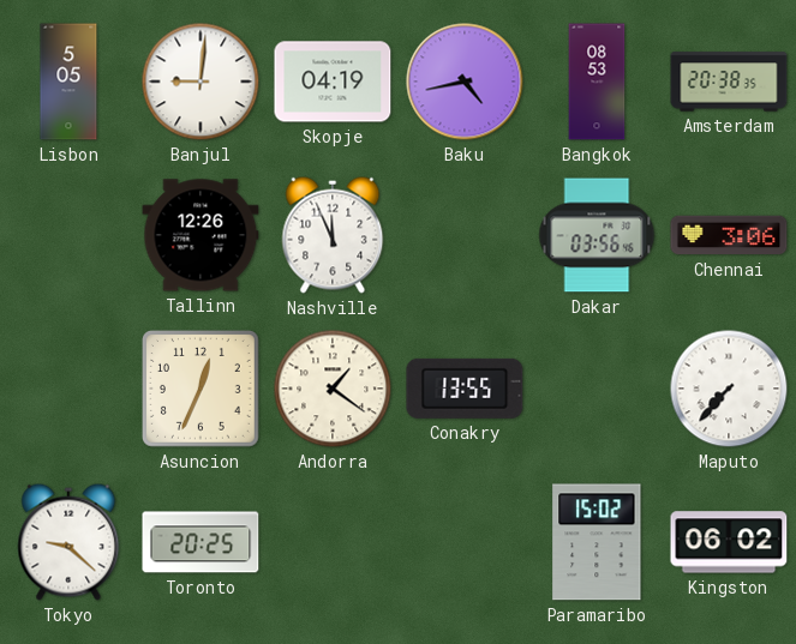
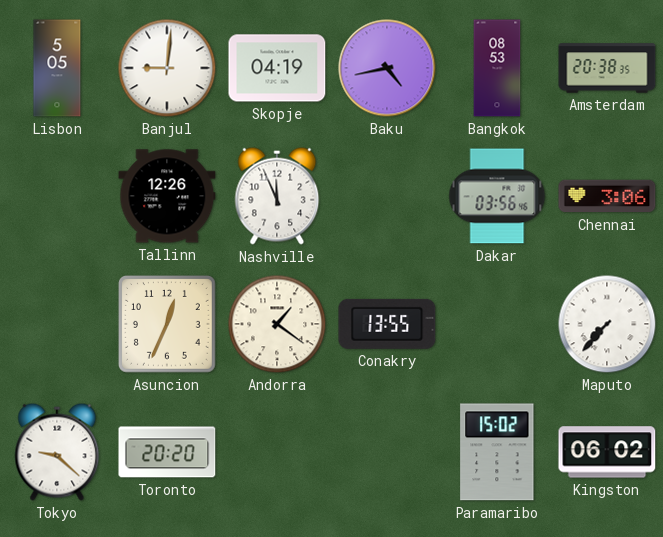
Toronto: 20:25 -> 20:20
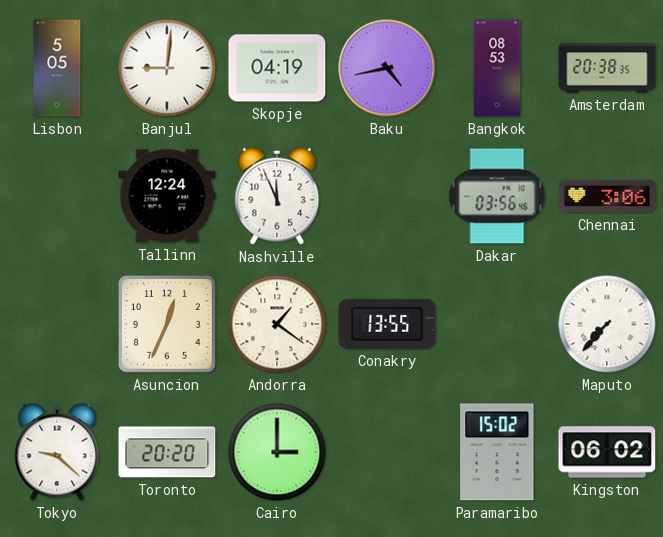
Tallinn: 12:26 -> 12:24
Cairo: none -> 3:00
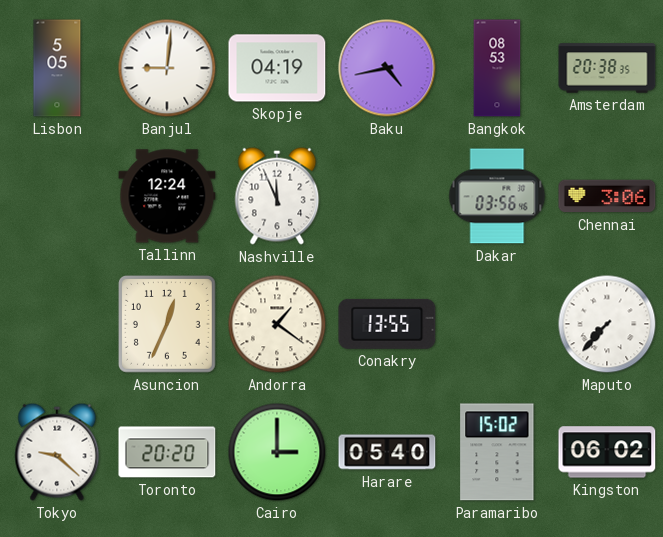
Harare: none -> 05:40
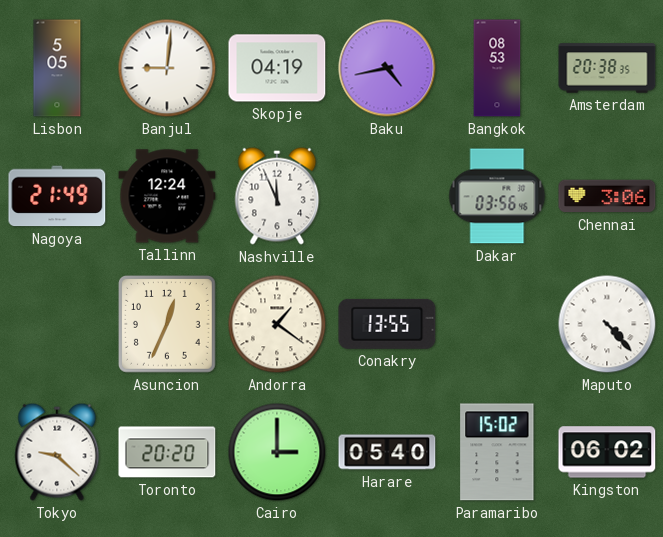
Nagoya: none -> 21:49
Maputo: 7:37 -> 4:23
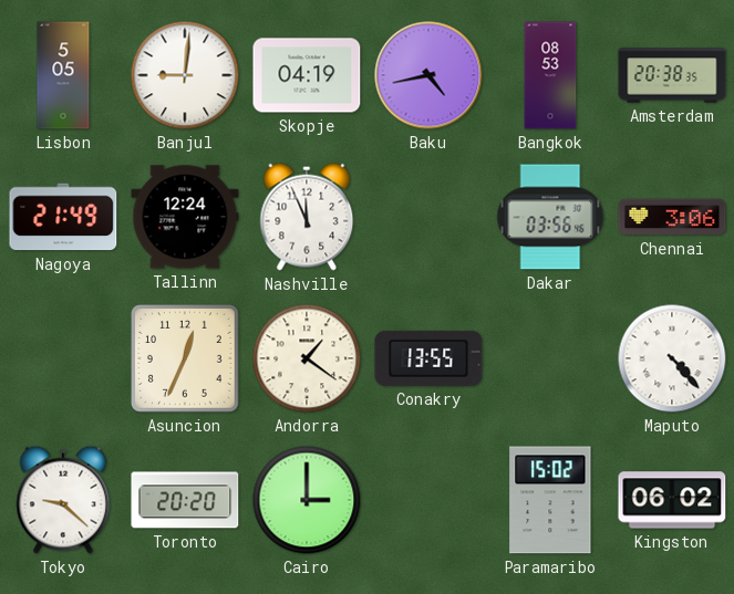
Harare: 05:40 -> none
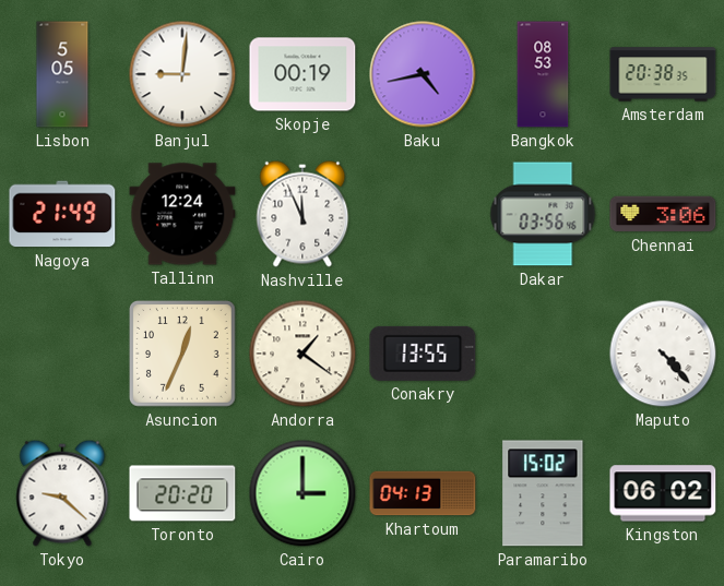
Skopje: 04:19 -> 00:19
Khartoum: none -> 04:13
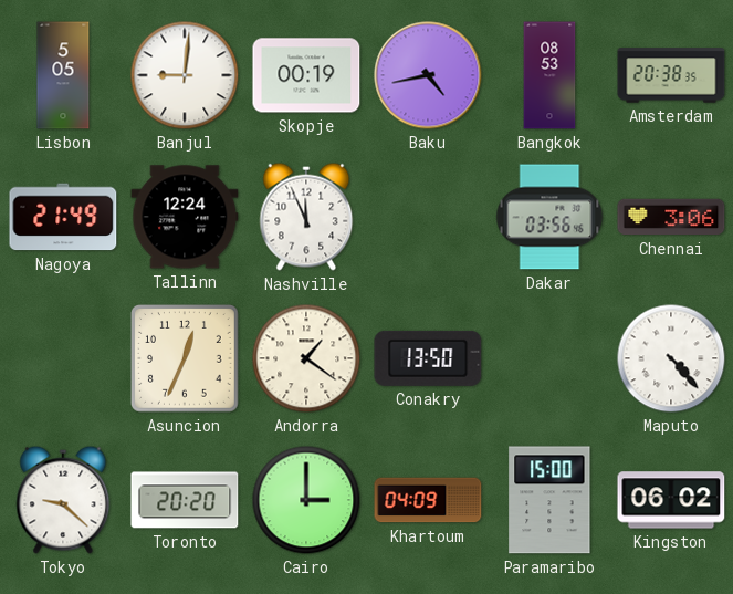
Conakry: 13:55 -> 13:50
Khartoum: 04:13 -> 04:09
Paramaribo: 15:02 -> 15:00
